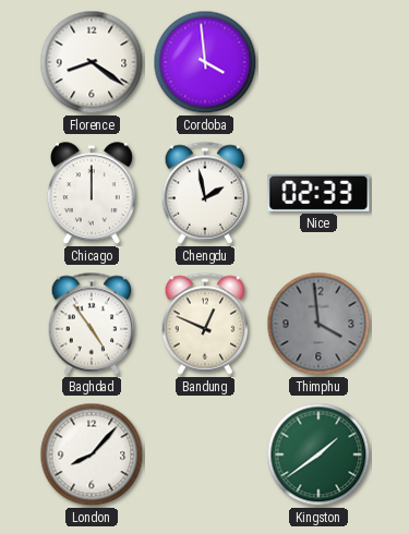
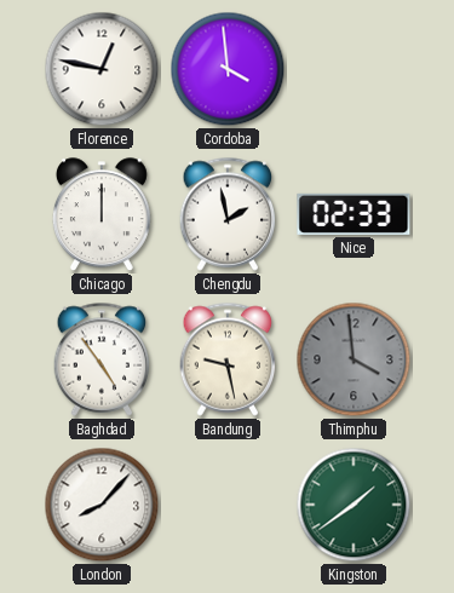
Florence: 8:21 -> 12:47
Bandung: 12:49 -> 9:28
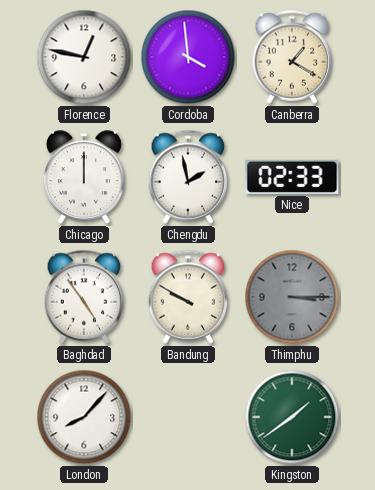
Canberra: none -> 1:20
Bandung: 9:28 -> 9:50
Thimphu: 3:59 -> 3:15
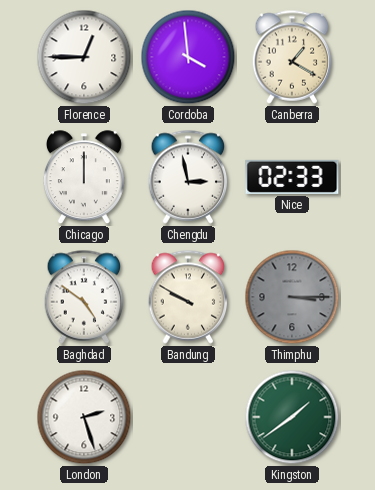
Florence: 12:47 -> 12:45
Chengdu: 1:58 -> 2:58
Baghdad: 4:54 -> 4:51
London: 8:07 -> 2:27
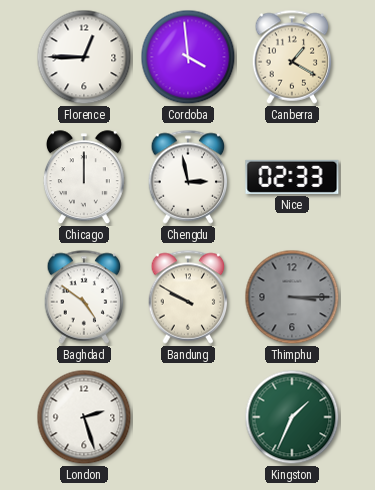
Kingston: 1:39 -> 1:34
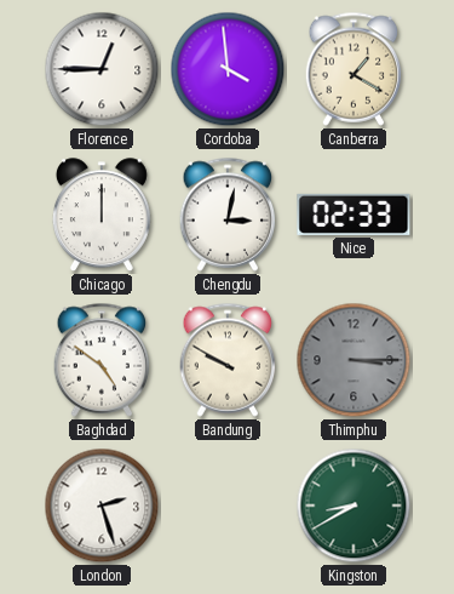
Chengdu: 2:58 -> 3:02
Kingston: 1:34 -> 8:40
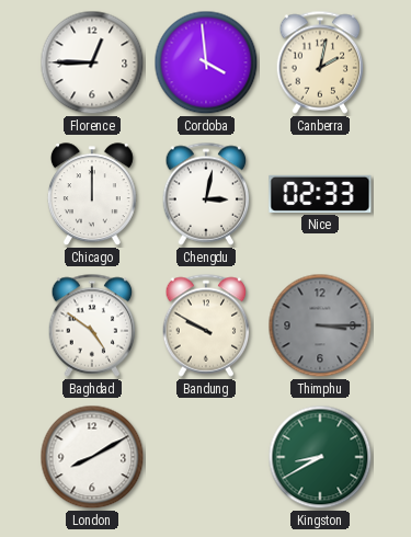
Canberra: 1:20 -> 2:02
London: 2:27 -> 8:10
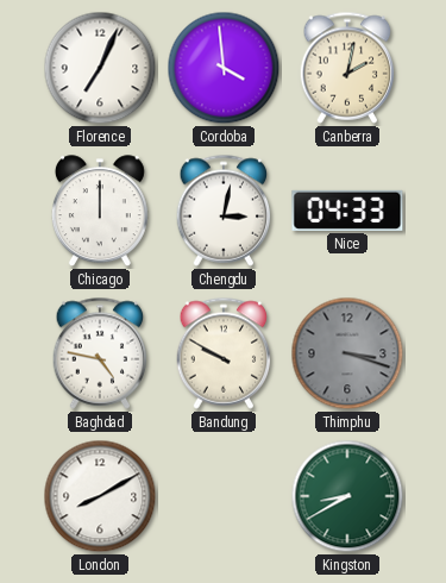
Florence: 12:45 -> 7:04
Nice: 02:33 -> 04:33
Baghdad: 4:51 -> 4:47
Thimphu: 3:15 -> 3:18
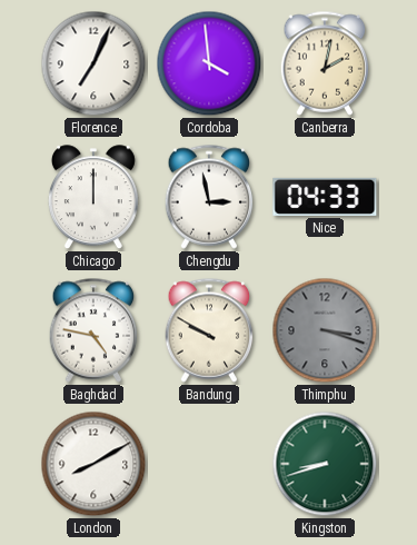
Chengdu: 3:02 -> 2:58
Kingston: 8:40 -> 8:42
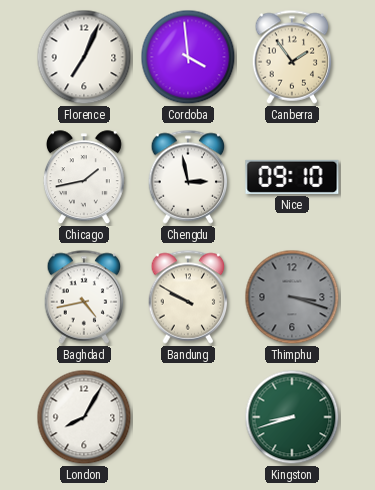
Canberra: 2:02 -> 1:54
Chicago: 12:00 -> 1:43
Nice: 04:33 -> 09:10
Baghdad: 4:47 -> 4:43
London: 8:10 -> 8:05
